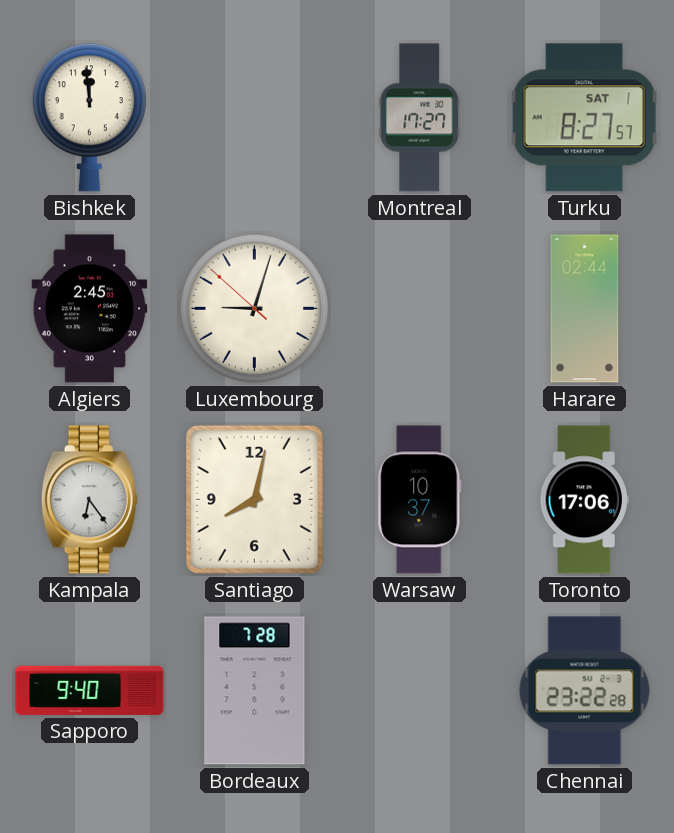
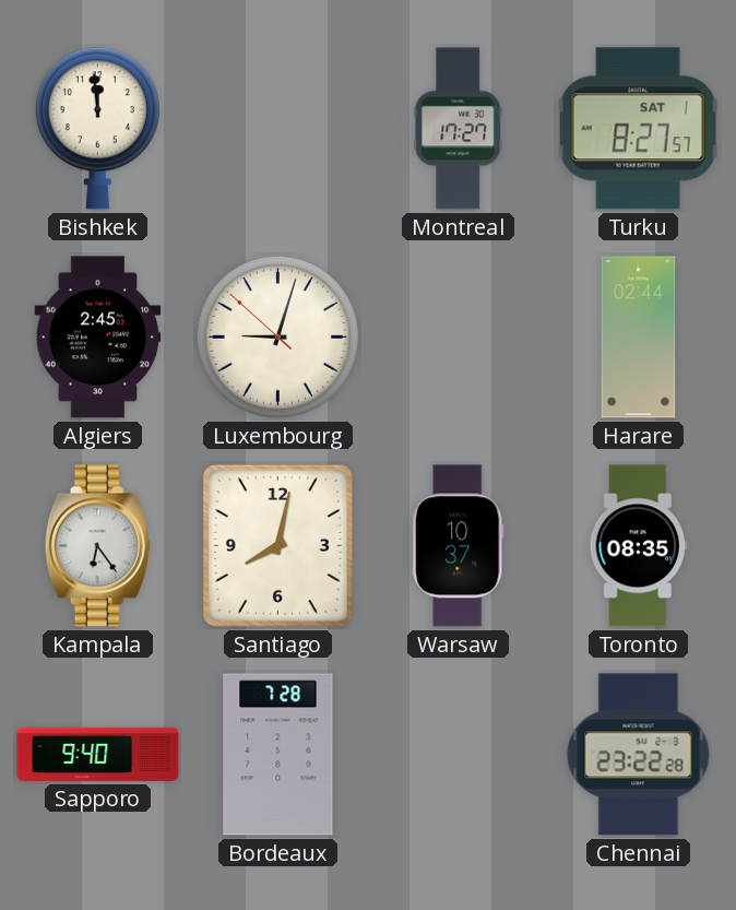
Toronto: 17:06 -> 08:35
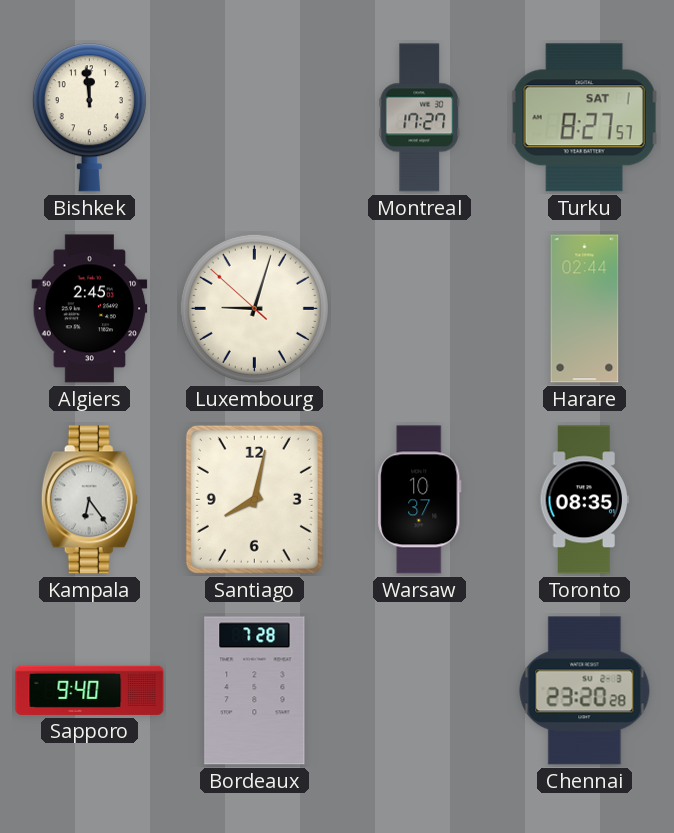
Chennai: 23:22 -> 23:20
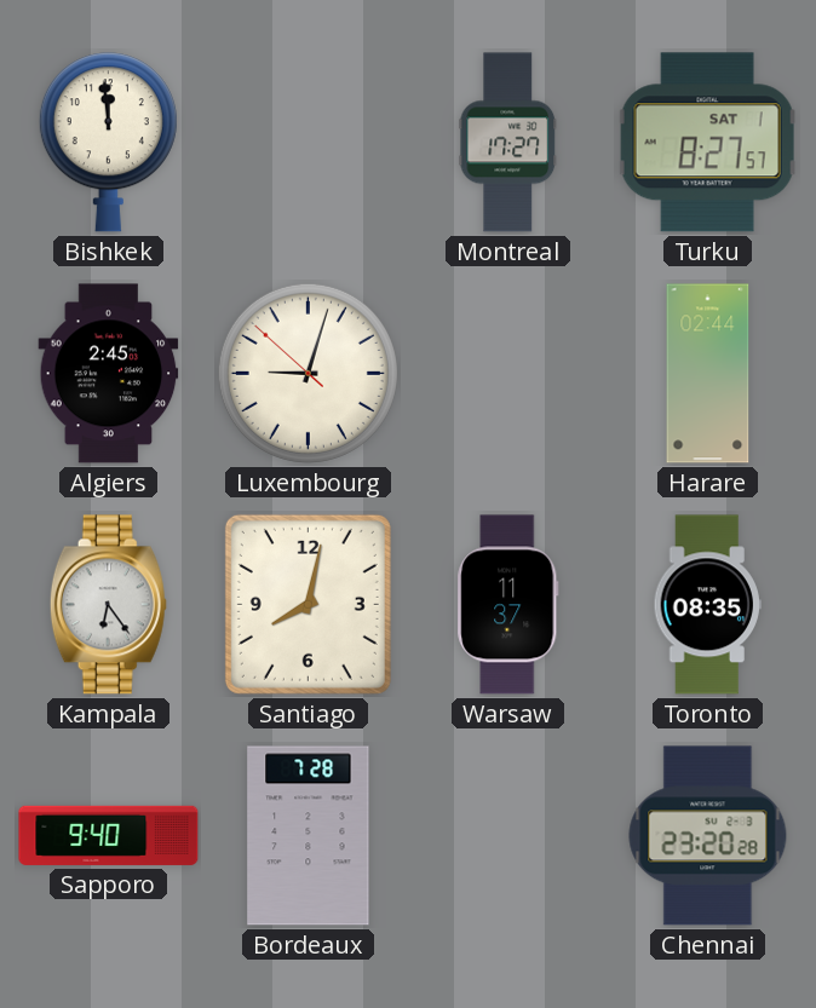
Warsaw: 10:37 -> 11:37
